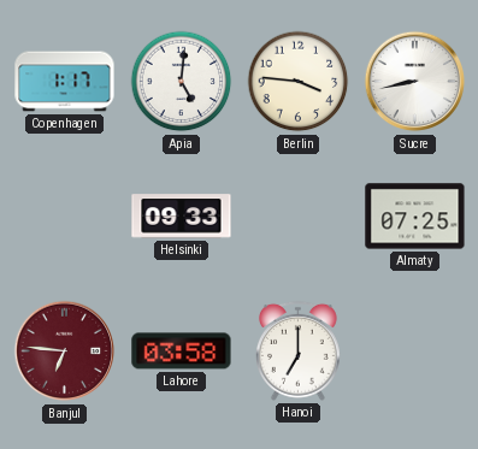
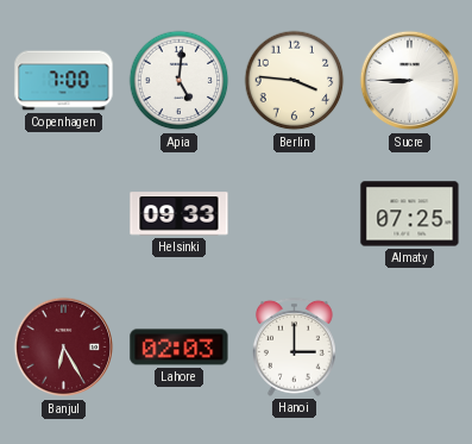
Copenhagen: 1:17 -> 7:00
Sucre: 8:43 -> 8:45
Banjul: 6:46 -> 6:25
Lahore: 03:58 -> 02:03
Hanoi: 7:00 -> 3:00
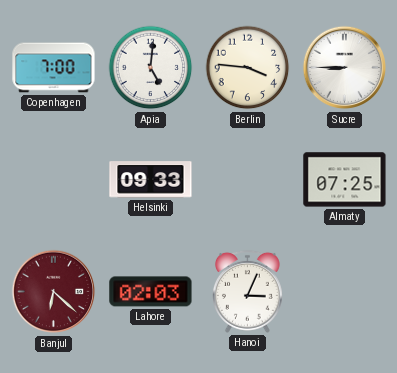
Banjul: 6:25 -> 6:22
Hanoi: 3:00 -> 3:04
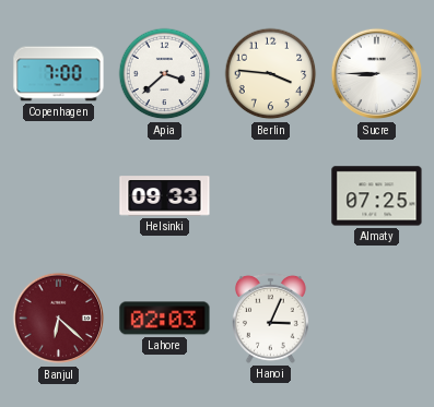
Apia: 5:01 -> 3:38
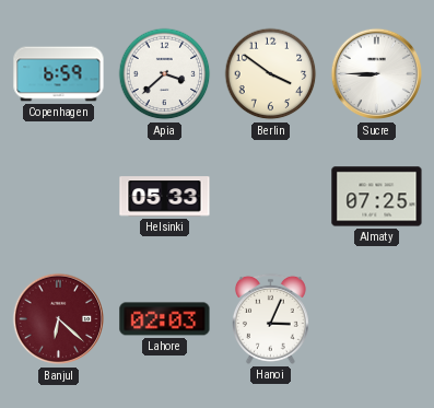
Copenhagen: 7:00 -> 6:59
Berlin: 3:46 -> 3:51
Helsinki: 09:33 -> 05:33
